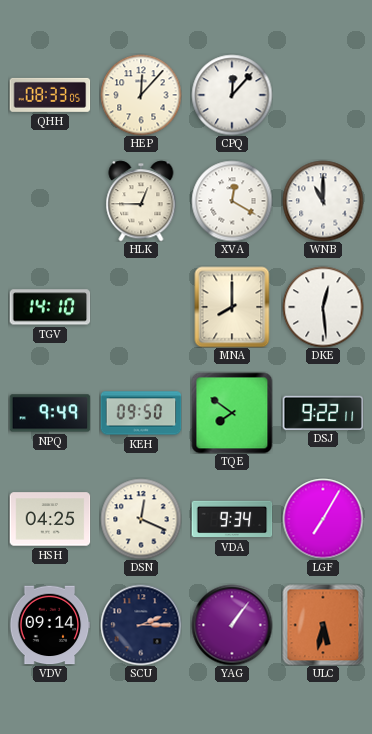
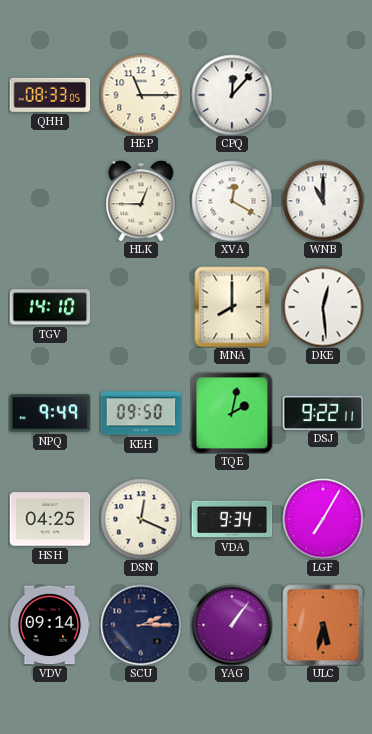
HEP: 12:07 -> 11:15
TQE: 7:51 -> 2:02
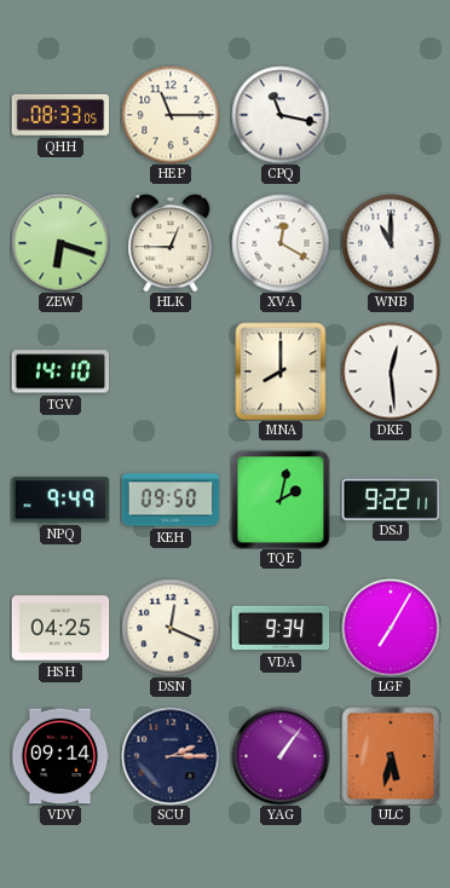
CPQ: 12:07 -> 11:17
ZEW: none -> 6:18
